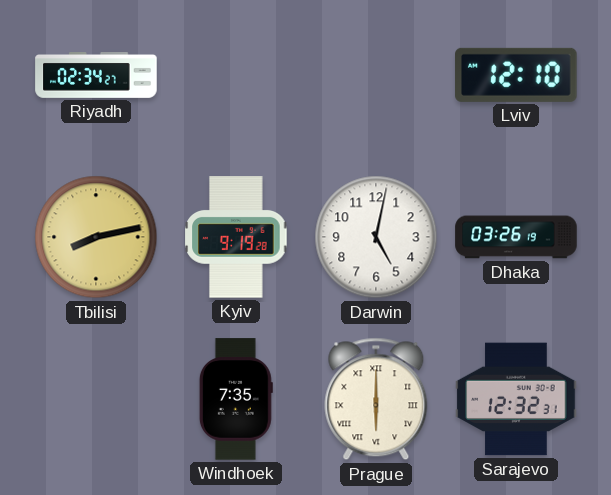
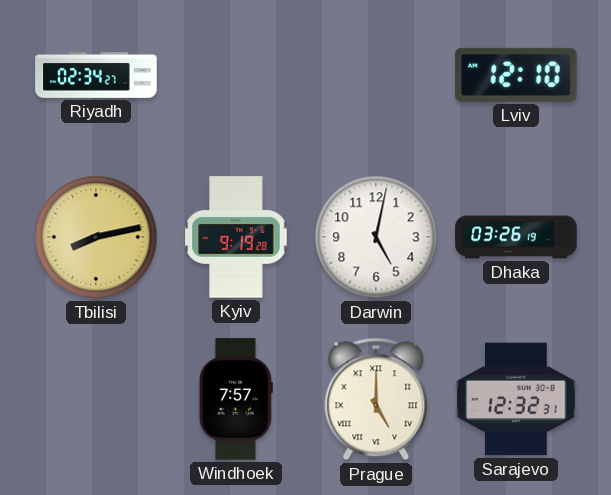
Windhoek: 7:35 -> 7:57
Prague: 6:00 -> 5:00
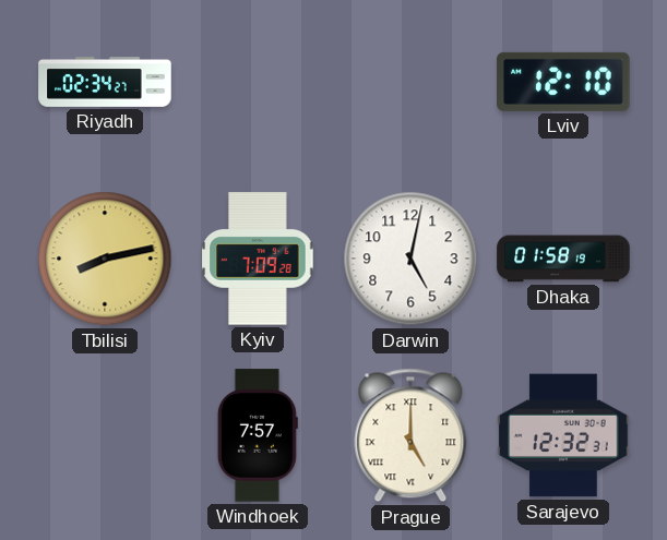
Kyiv: 9:19 -> 7:09
Dhaka: 03:26 -> 01:58
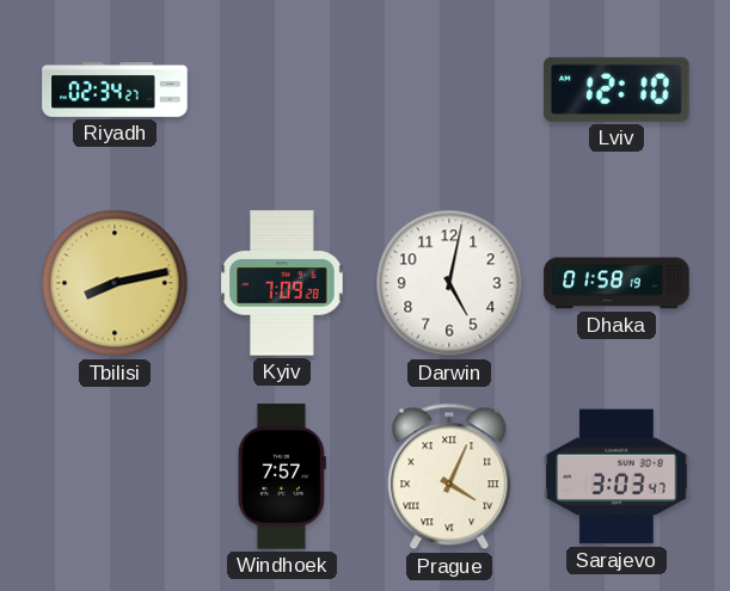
Prague: 5:00 -> 4:04
Sarajevo: 12:32 -> 3:03
